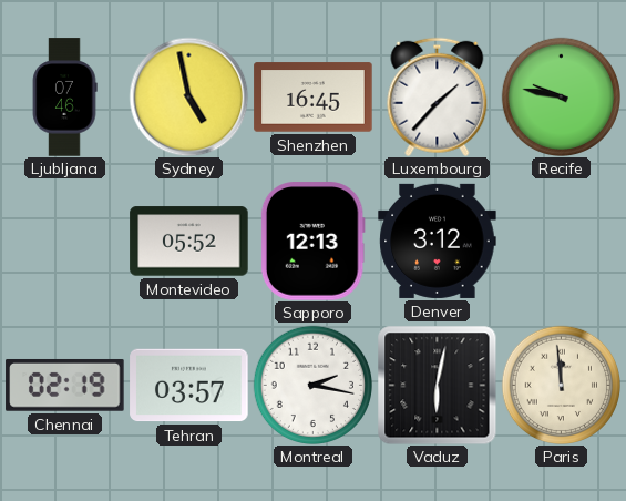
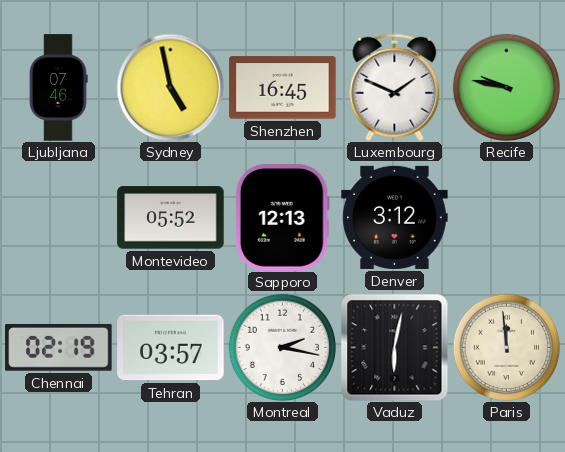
Luxembourg: 1:37 -> 1:49
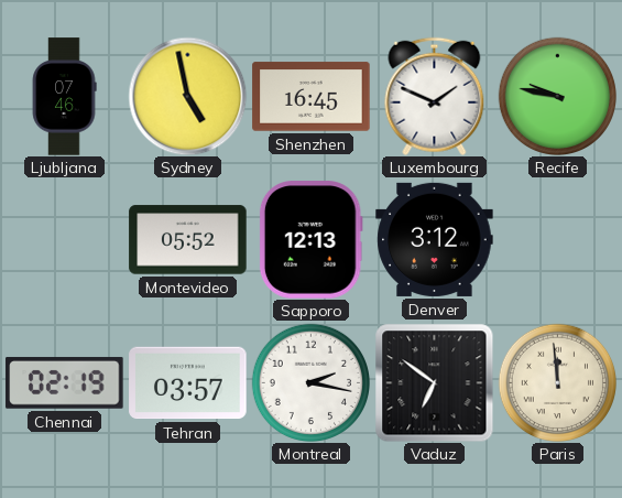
Vaduz: 6:02 -> 6:51
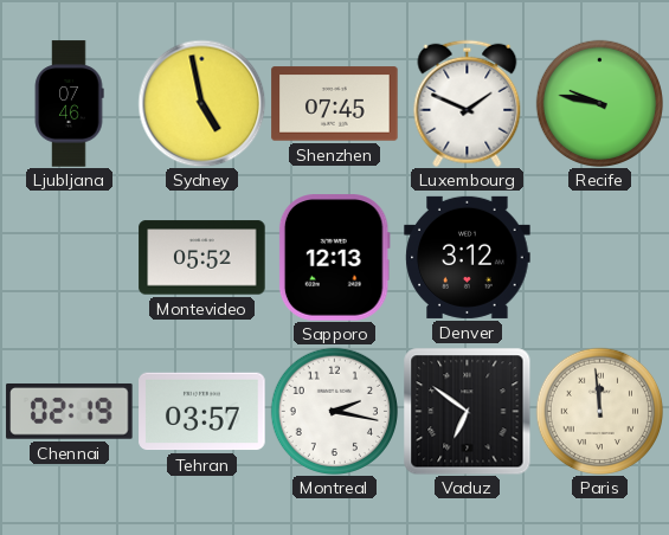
Shenzhen: 16:45 -> 07:45
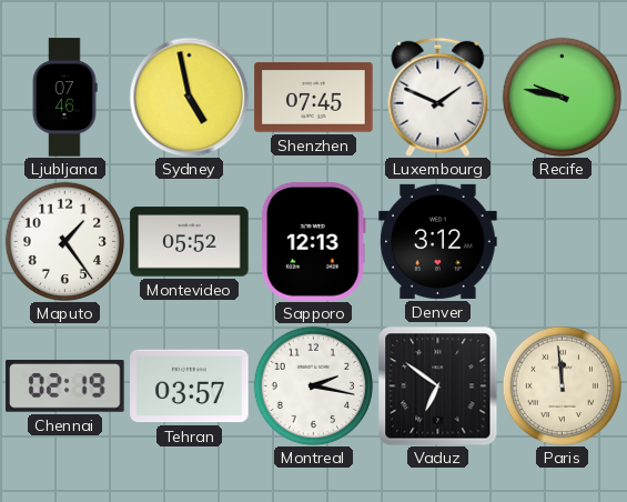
Maputo: none -> 1:24
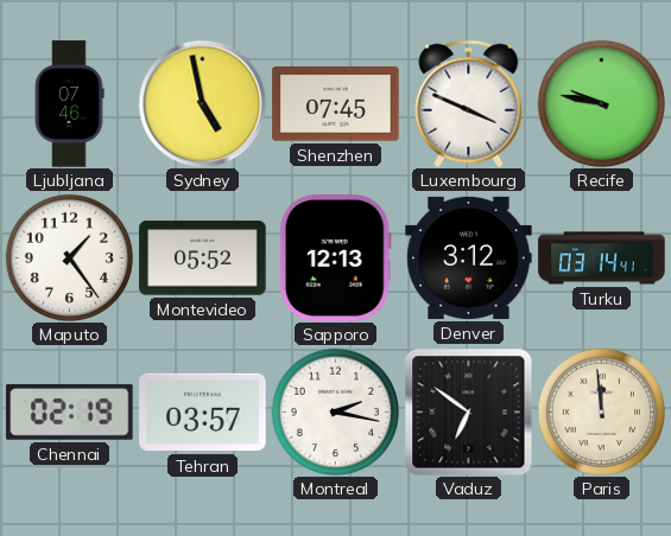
Luxembourg: 1:49 -> 3:49
Turku: none -> 03:14
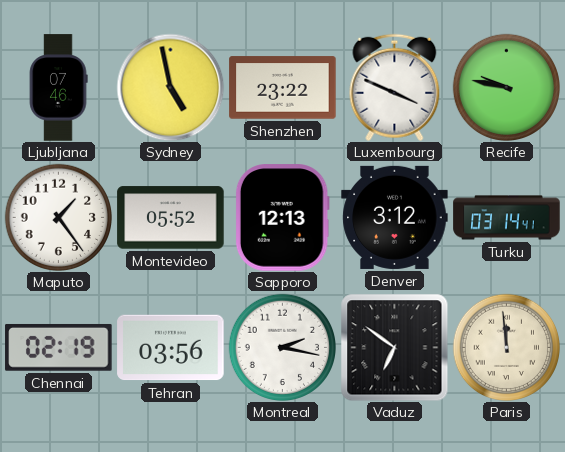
Shenzhen: 07:45 -> 23:22
Tehran: 03:57 -> 03:56
